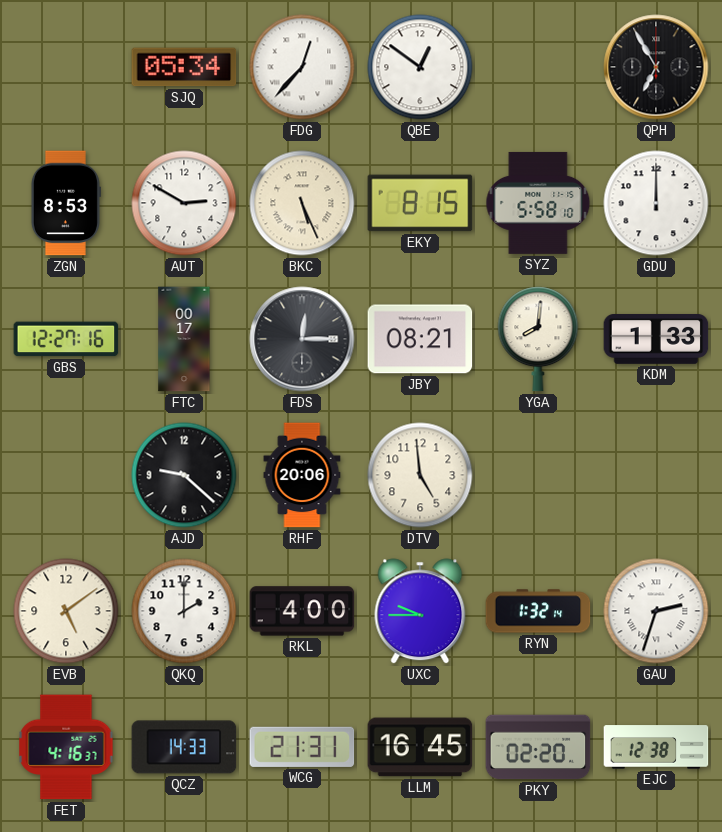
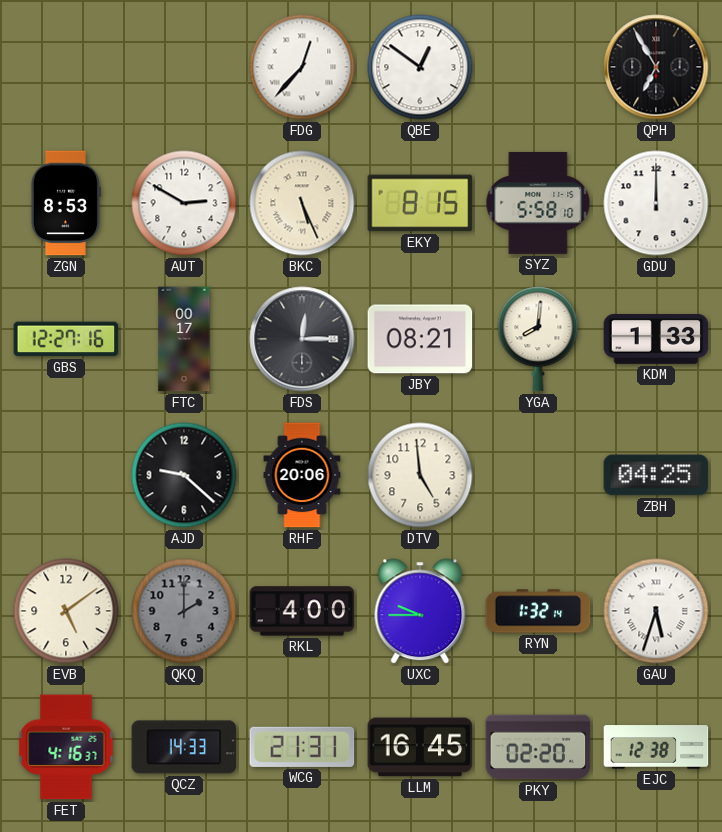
SJQ: 05:34 -> none
ZBH: none -> 04:25
QKQ dial: white -> grey
GAU: 2:33 -> 5:33
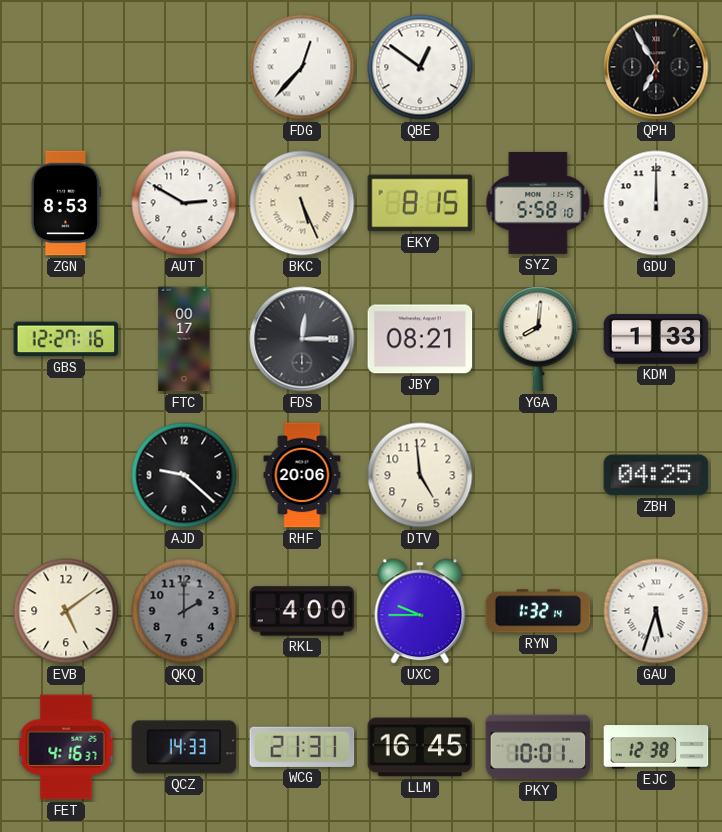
PKY: 02:20 -> 10:01
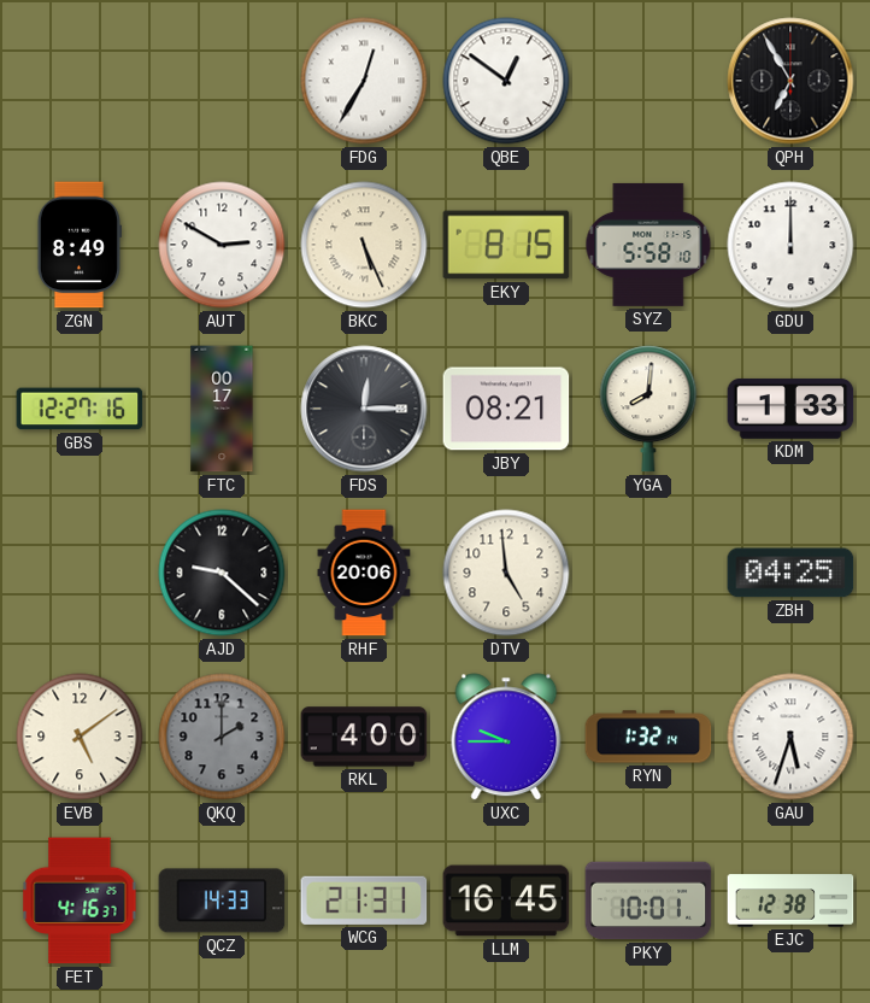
FDG: 12:37 -> 12:35
ZGN: 8:53 -> 8:49
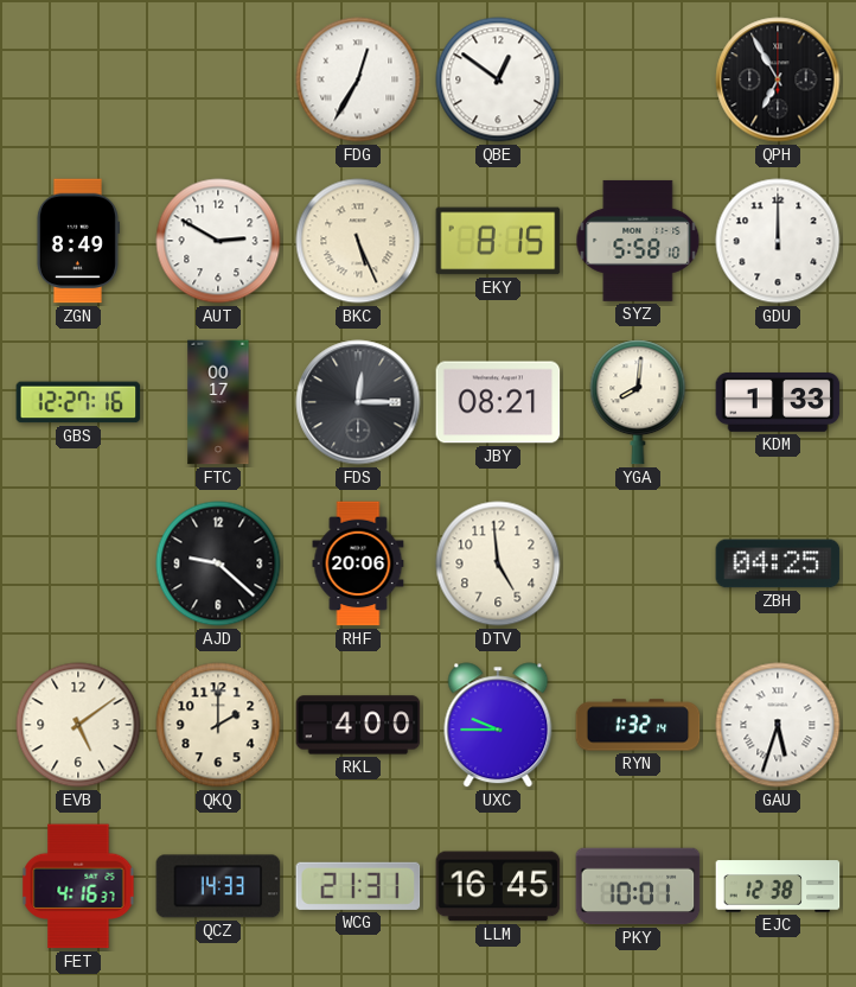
QKQ dial: grey -> cream
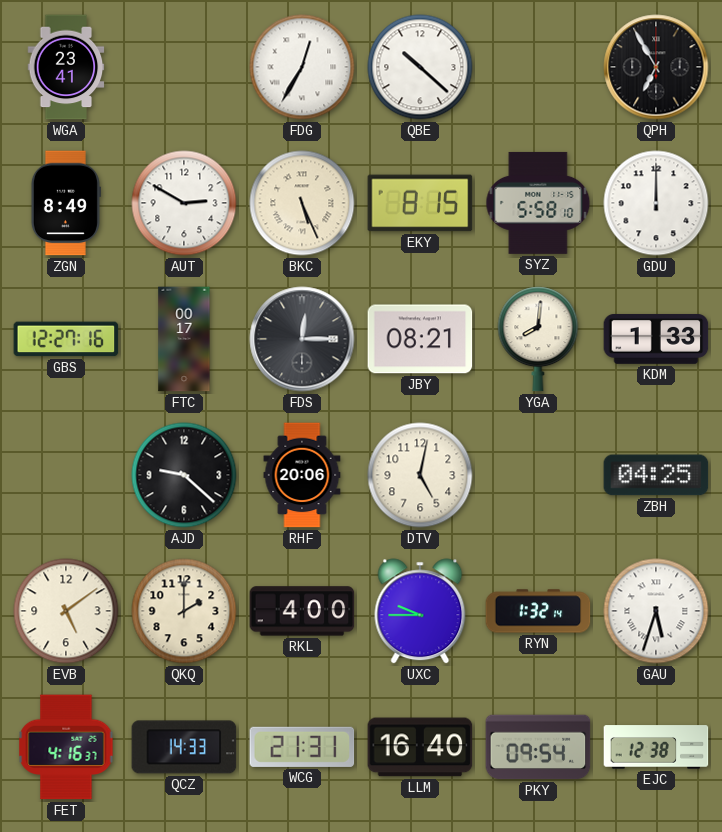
WGA: none -> 23:41
QBE: 12:51 -> 10:22
DTV: 4:59 -> 5:02
LLM: 16:45 -> 16:40
PKY: 10:01 -> 09:54
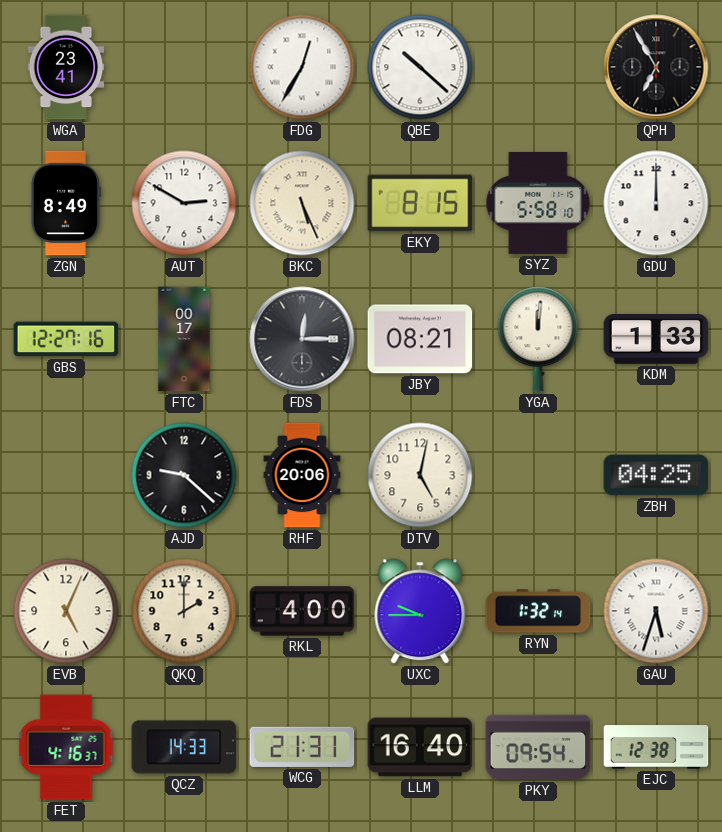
YGA: 8:01 -> 12:01
EVB: 5:09 -> 5:04
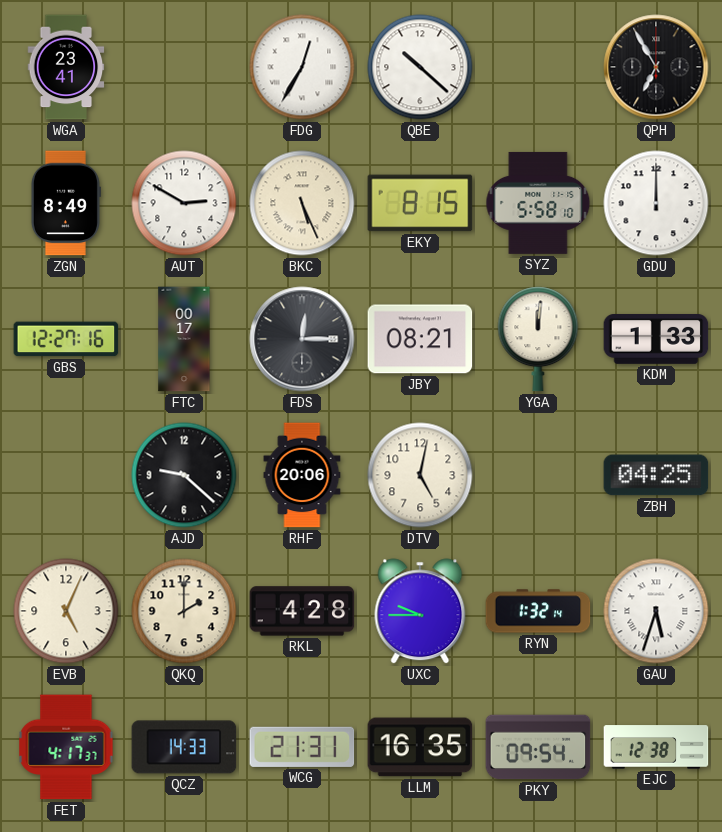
RKL: 4:00 -> 4:28
FET: 4:16 -> 4:17
LLM: 16:40 -> 16:35
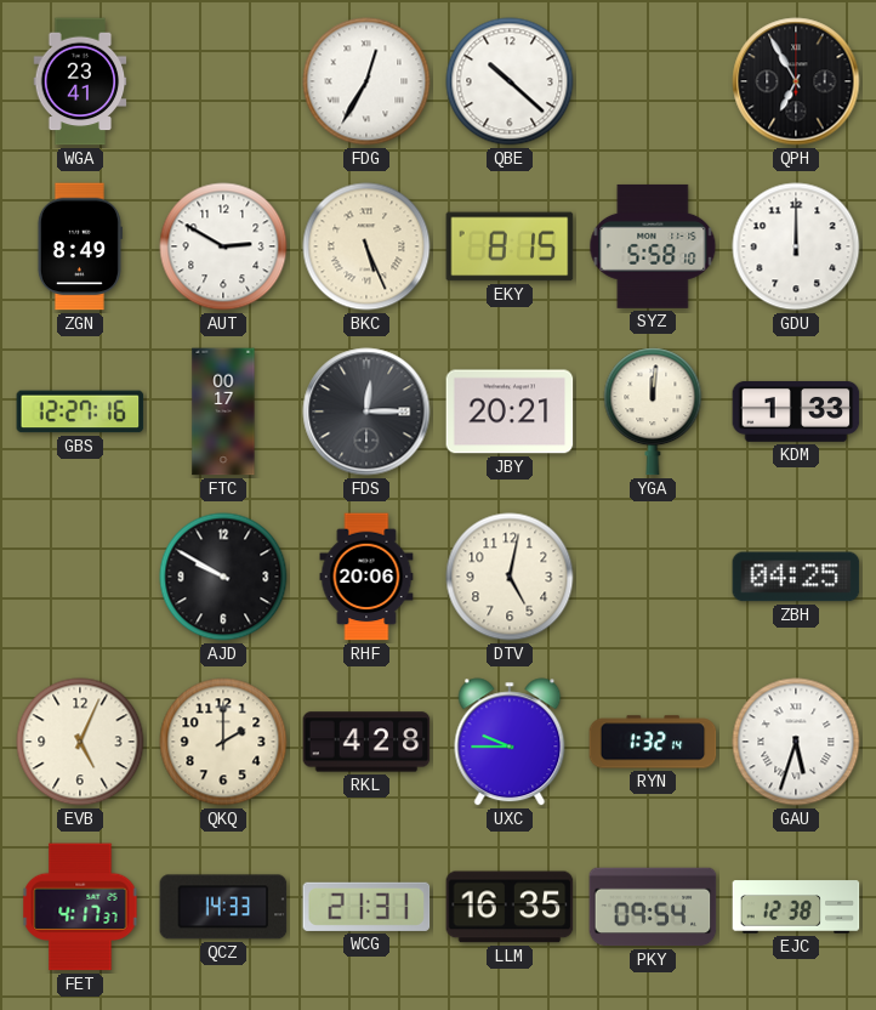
JBY: 08:21 -> 20:21
AJD: 9:22 -> 9:50
